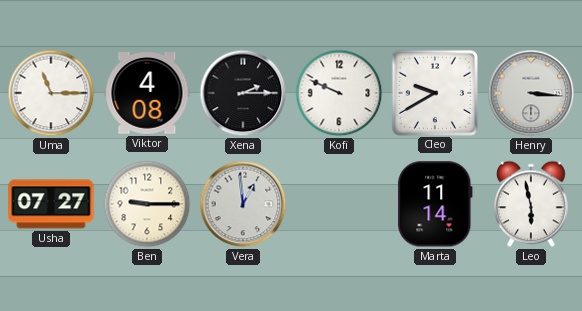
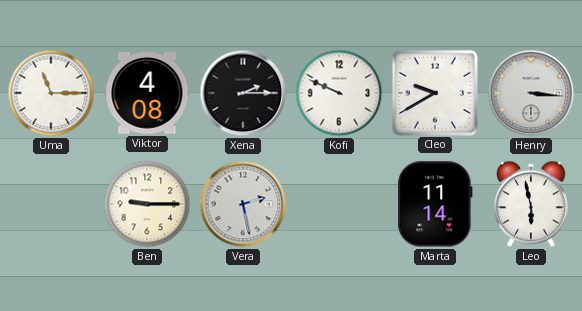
Usha: 07:27 -> none
Vera: 12:59 -> 2:28
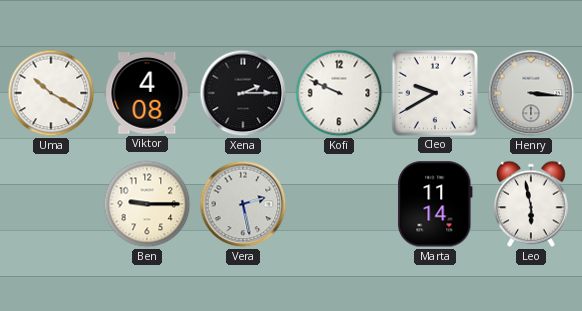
Uma: 11:15 -> 10:20
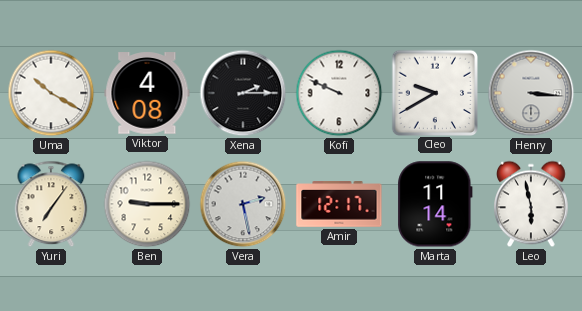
Yuri: none -> 7:06
Amir: none -> 12:17
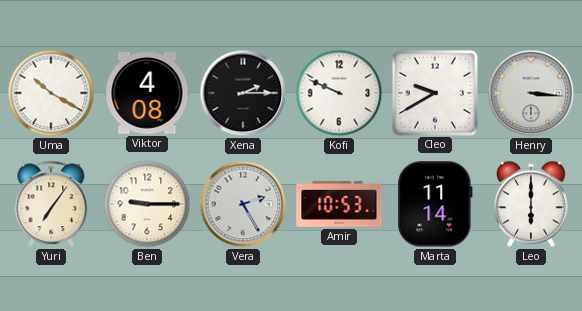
Vera: 2:28 -> 2:25
Amir: 12:17 -> 10:53
Leo: 5:58 -> 6:00
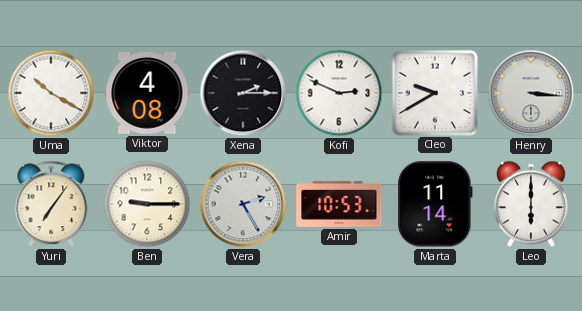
Kofi: 9:49 -> 2:49
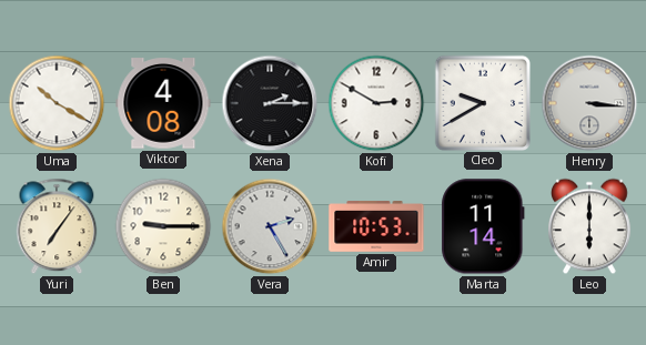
Kofi: 2:49 -> 2:50
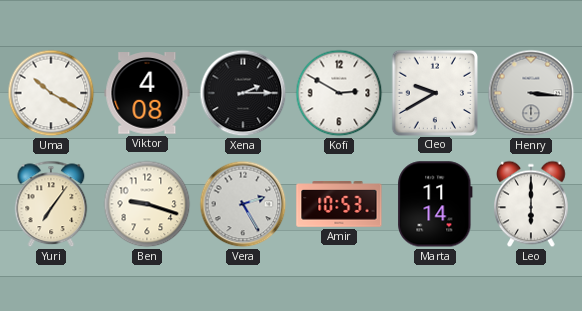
Ben: 9:15 -> 9:18
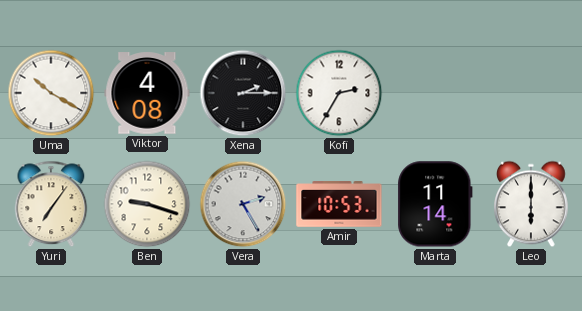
Kofi: 2:50 -> 2:35
Cleo: 9:40 -> none
Henry: 3:16 -> none
